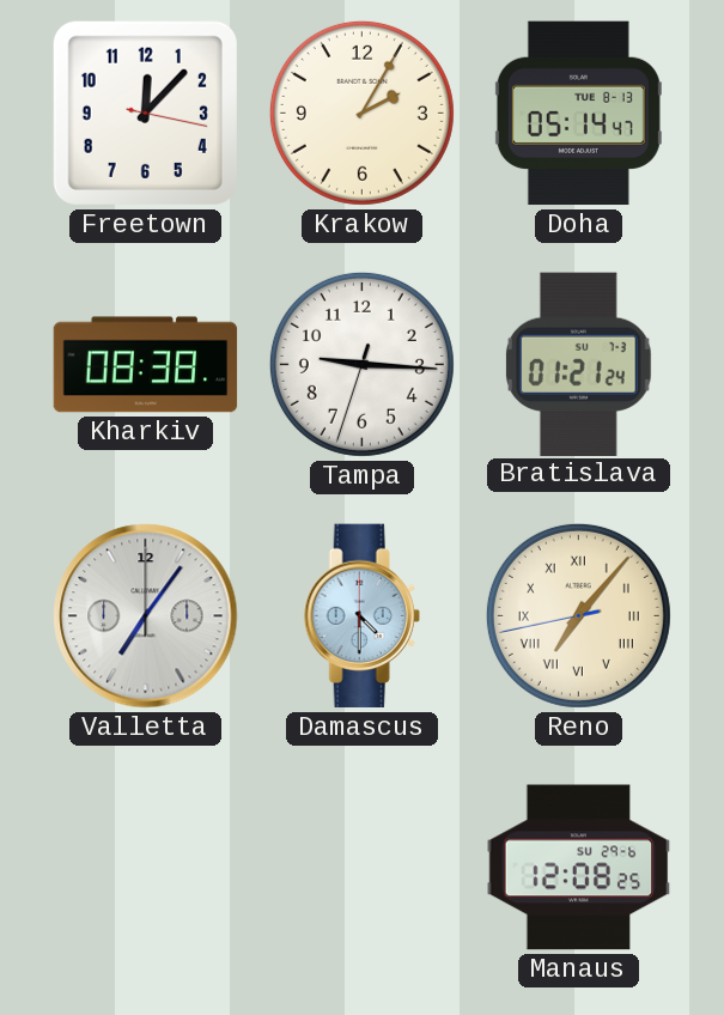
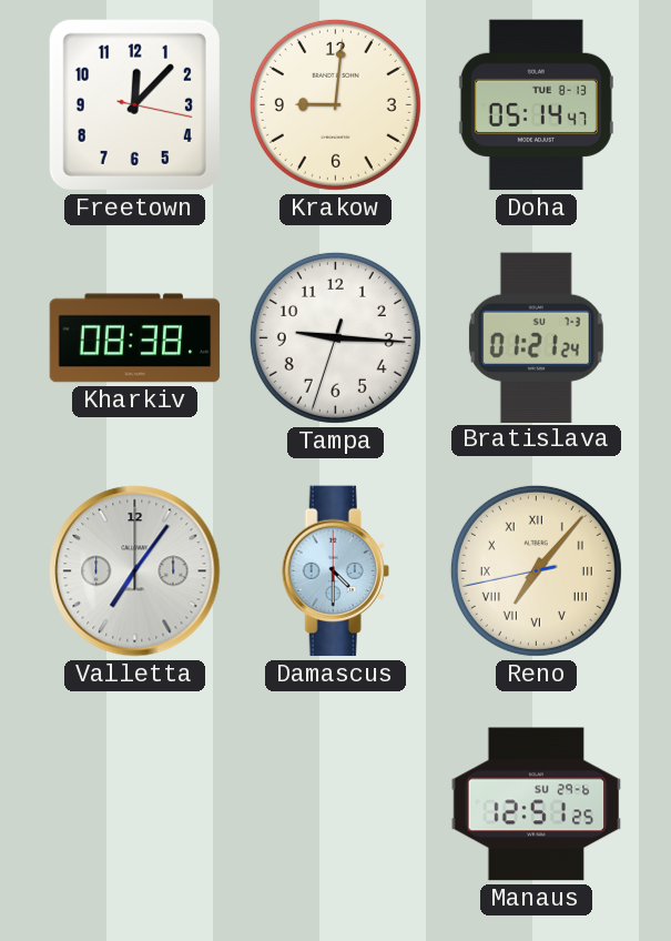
Krakow: 2:05 -> 9:01
Manaus: 12:08 -> 12:51
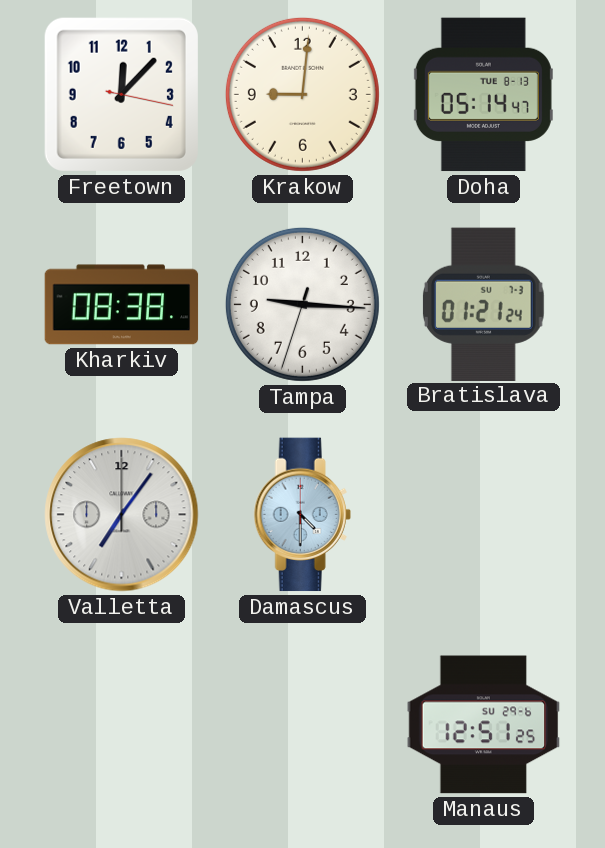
Reno: 7:06 -> none
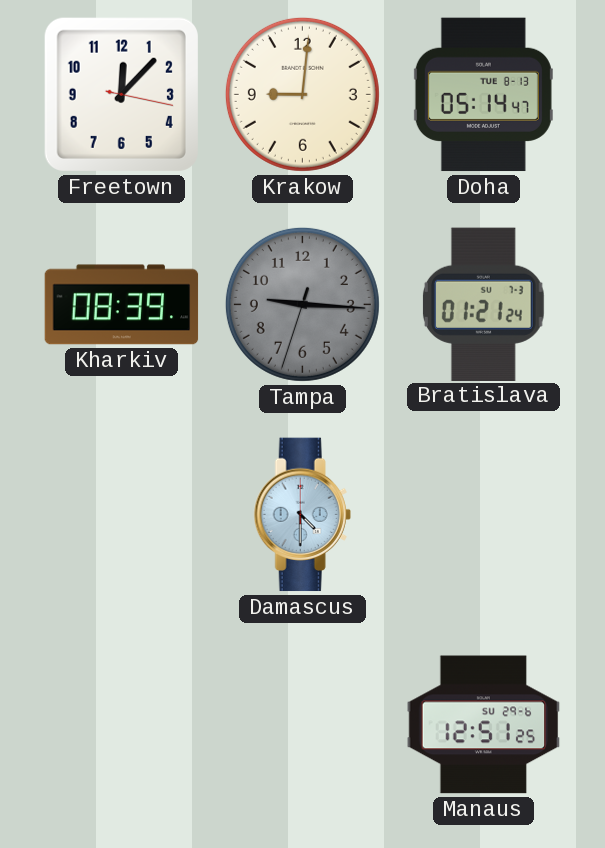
Kharkiv: 08:38 -> 08:39
Tampa dial: white -> grey
Valletta: 7:06 -> none
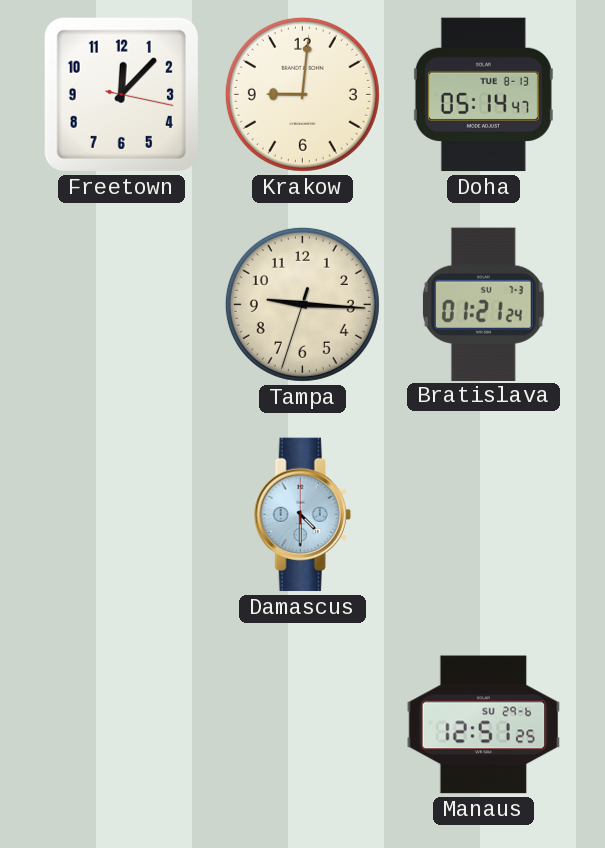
Kharkiv: 08:39 -> none
Tampa dial: grey -> cream
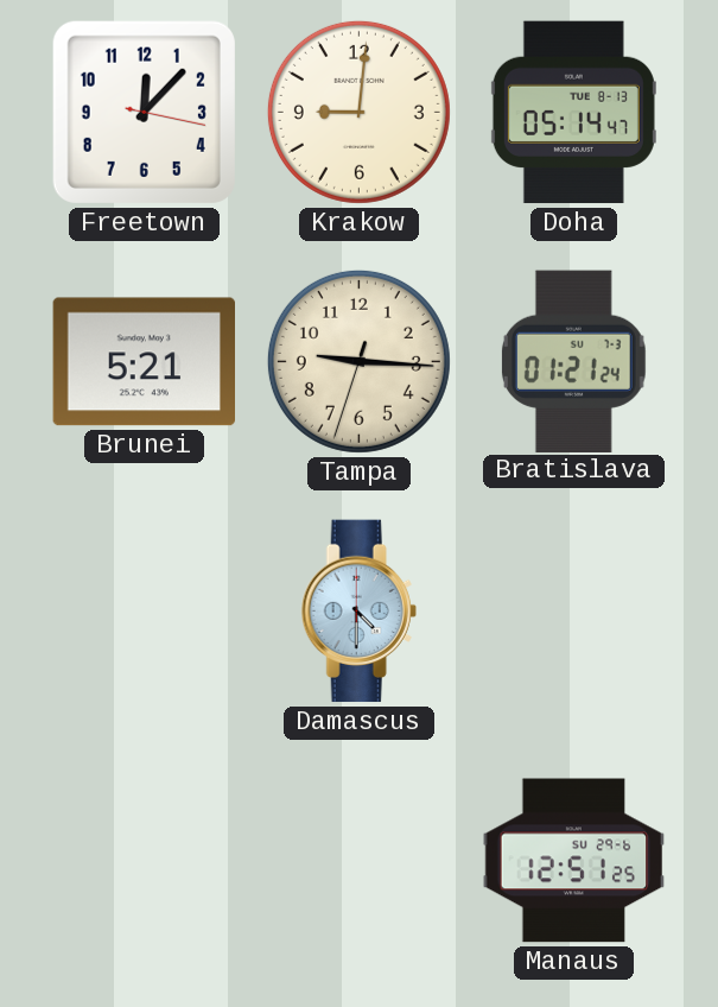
Brunei: none -> 5:21
